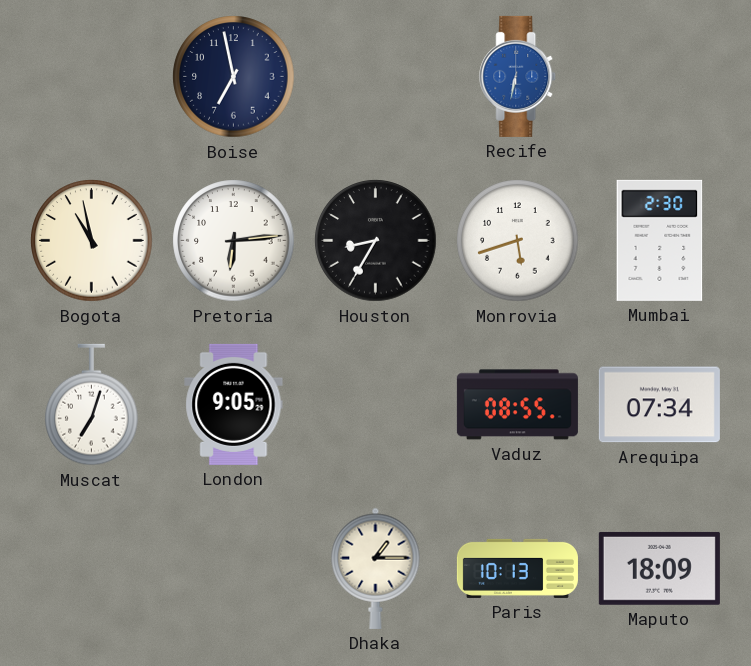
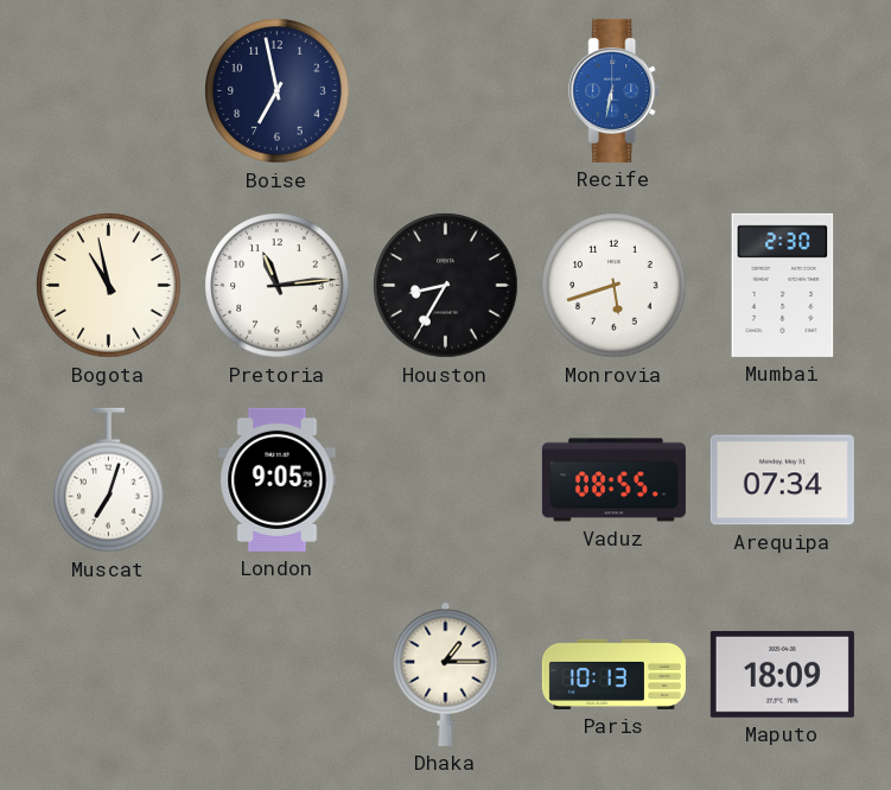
Pretoria: 6:14 -> 11:14
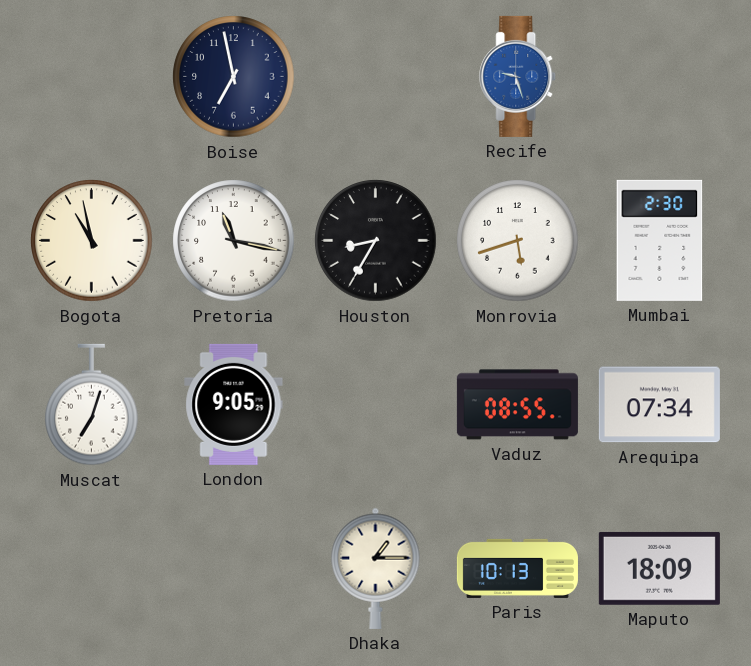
Recife: 6:32 -> 9:27
Pretoria: 11:14 -> 11:17
